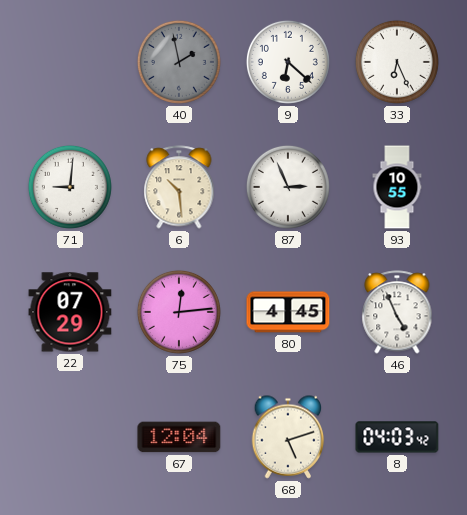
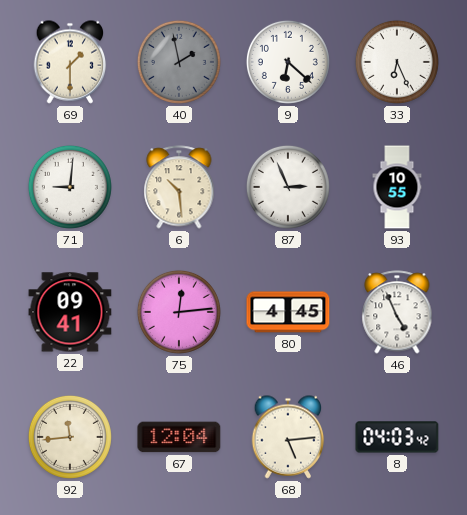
69: none -> 1:30
22: 07:29 -> 09:41
92: none -> 11:44
68: 5:12 -> 5:14
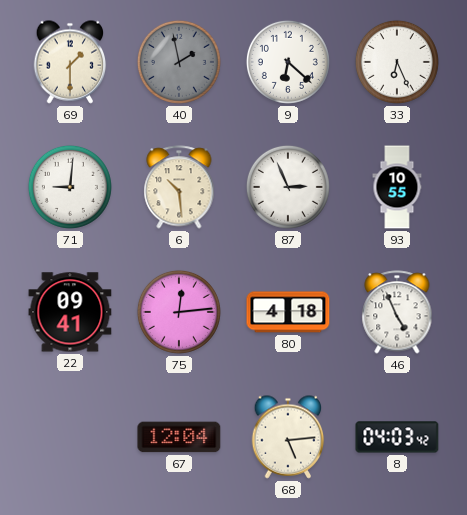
80: 4:45 -> 4:18
92: 11:44 -> none
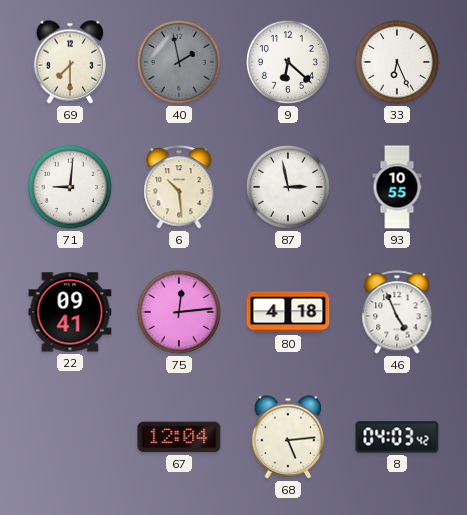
69: 1:30 -> 7:30
87: 2:56 -> 2:58
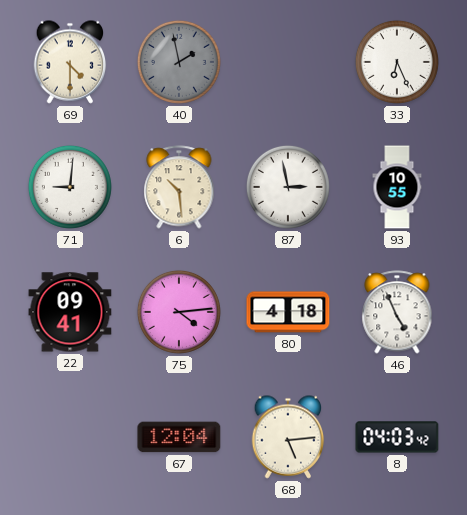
69: 7:30 -> 4:30
9: 6:22 -> none
75: 12:14 -> 4:14
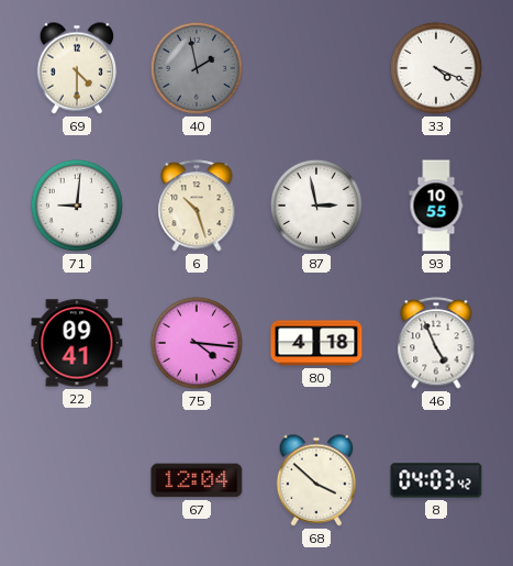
33: 6:26 -> 4:19
6: 10:29 -> 10:27
75: 4:14 -> 4:16
68: 5:14 -> 3:52
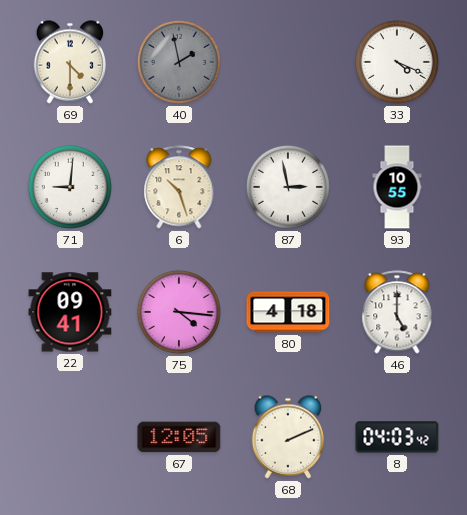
46: 4:56 -> 5:00
67: 12:04 -> 12:05
68: 3:52 -> 2:11
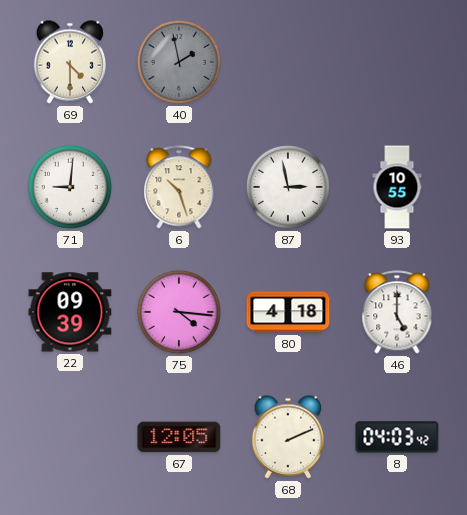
33: 4:19 -> none
22: 09:41 -> 09:39
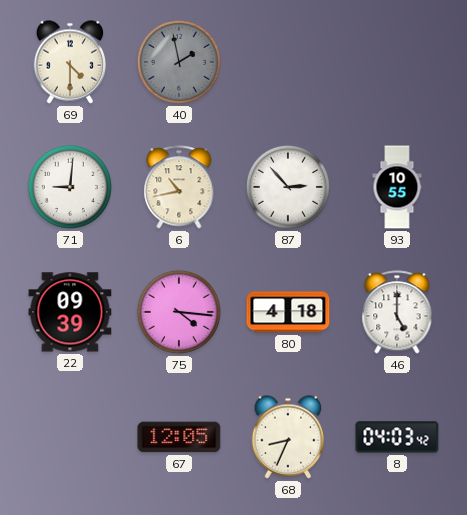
6: 10:27 -> 10:43
87: 2:58 -> 2:53
68: 2:11 -> 8:34
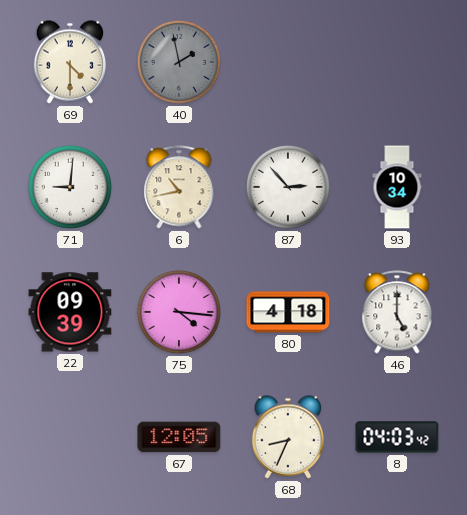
93: 10:55 -> 10:34
